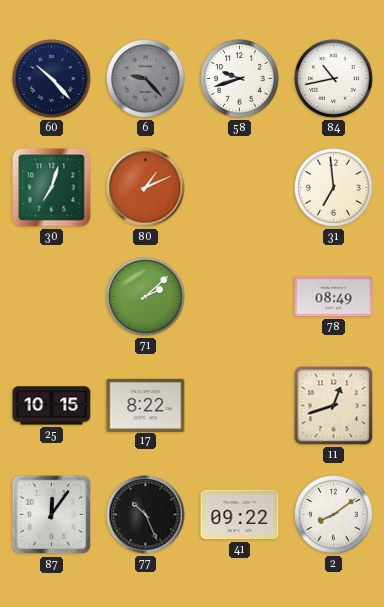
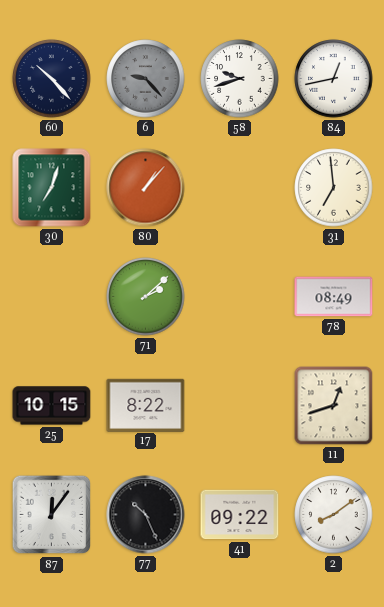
84: 10:43 -> 12:43
80: 1:11 -> 1:07
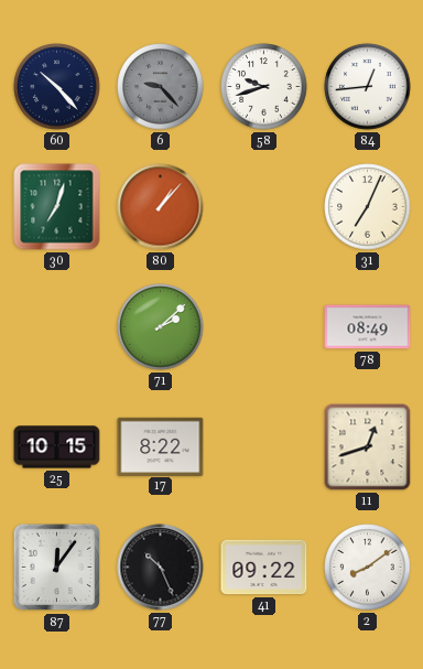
84: 12:43 -> 12:44
31: 6:59 -> 7:04
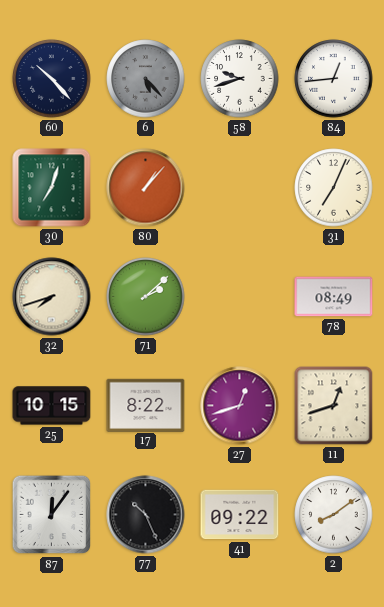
6: 9:23 -> 5:23
32: none -> 7:42
27: none -> 12:42
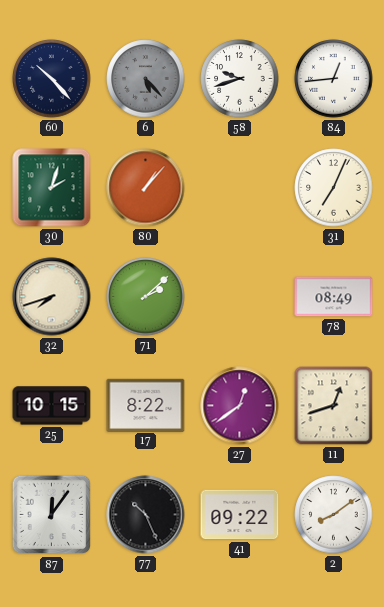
30: 7:03 -> 2:03
27: 12:42 -> 12:39
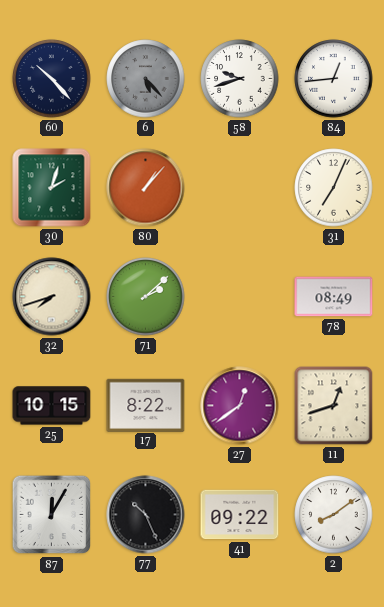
87: 12:06 -> 12:05
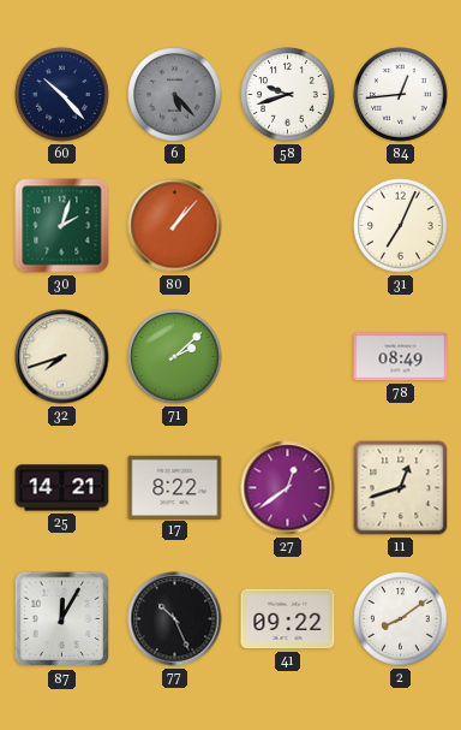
25: 10:15 -> 14:21
